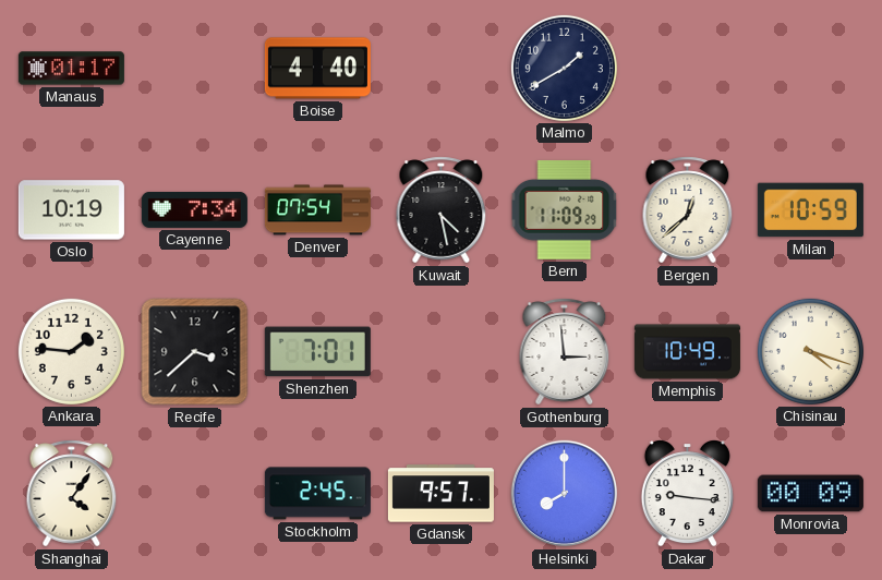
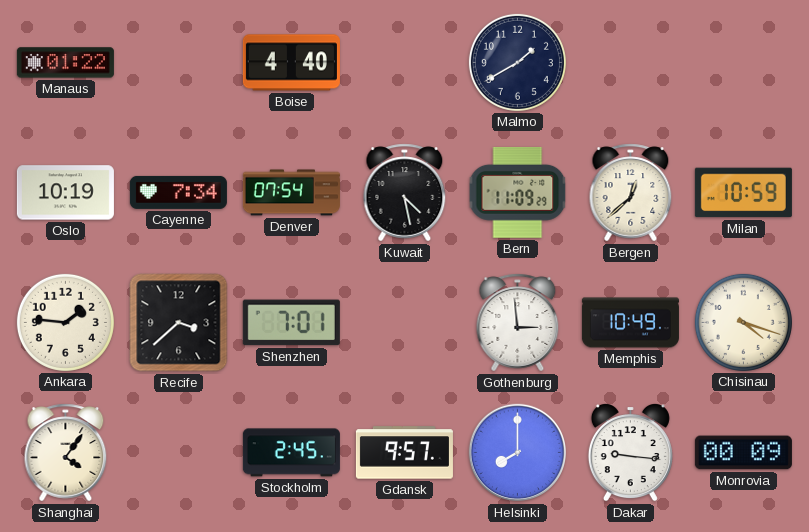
Manaus: 01:17 -> 01:22
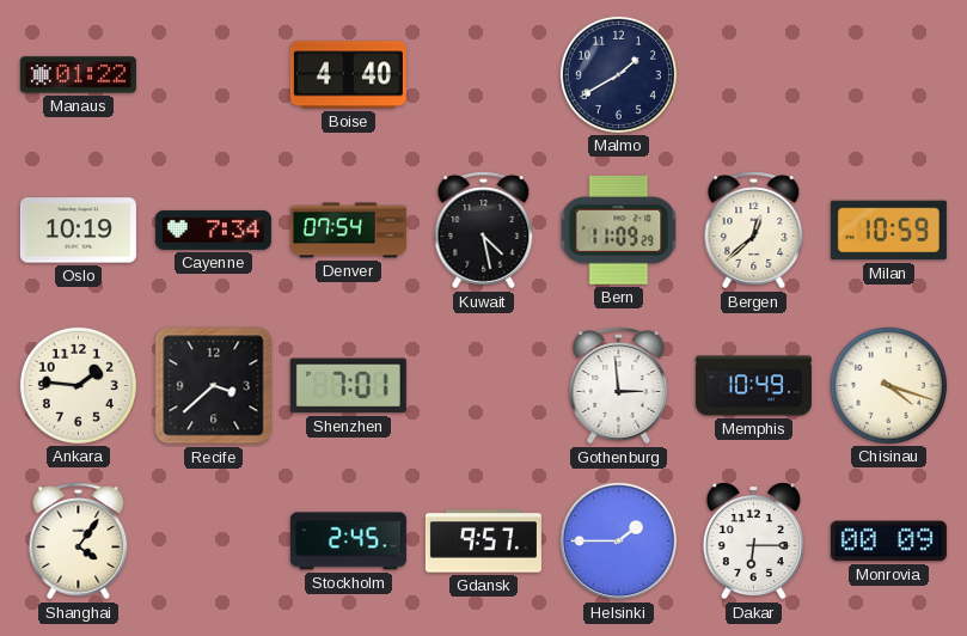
Helsinki: 8:00 -> 1:45
Dakar: 9:16 -> 6:15
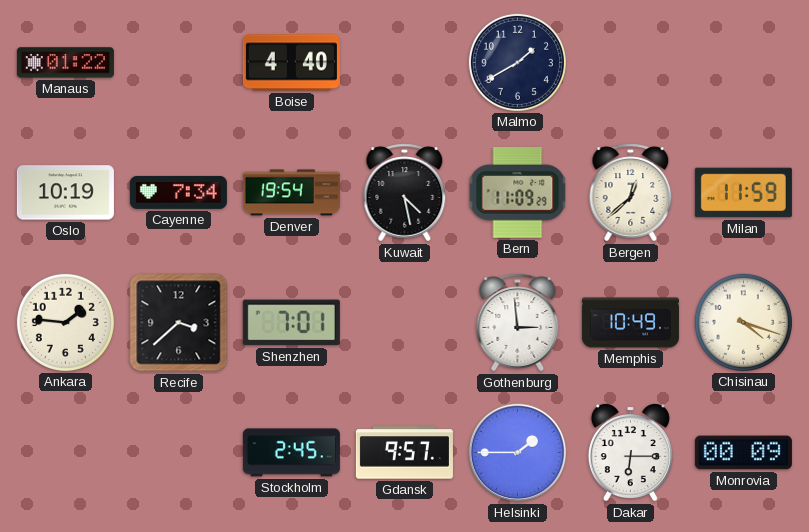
Denver: 07:54 -> 19:54
Milan: 10:59 -> 11:59
Shanghai: 4:06 -> none
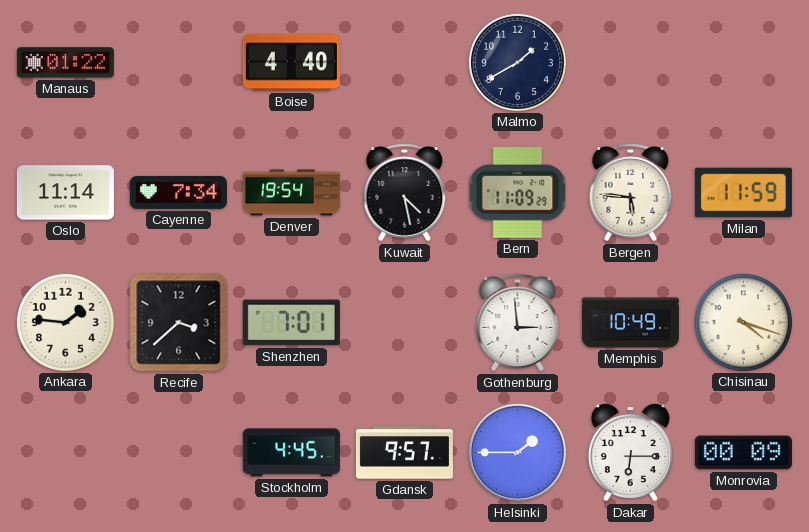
Oslo: 10:19 -> 11:14
Bergen: 12:38 -> 5:46
Stockholm: 2:45 -> 4:45
